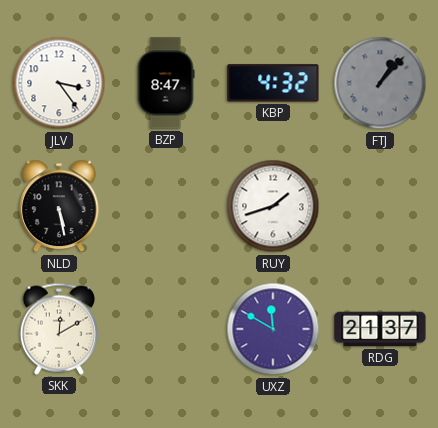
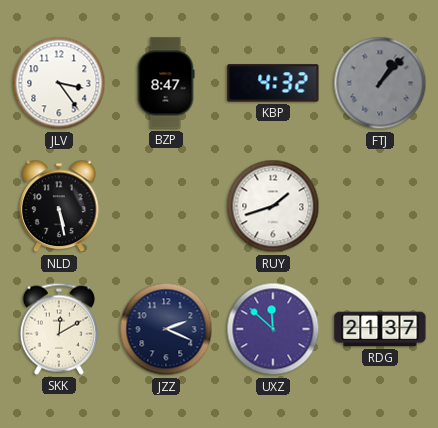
JZZ: none -> 2:19
UXZ: 11:50 -> 11:52
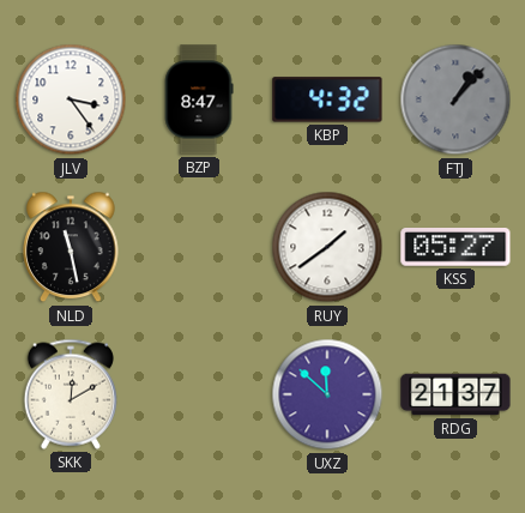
NLD: 5:28 -> 11:28
RUY: 1:42 -> 1:39
KSS: none -> 05:27
JZZ: 2:19 -> none
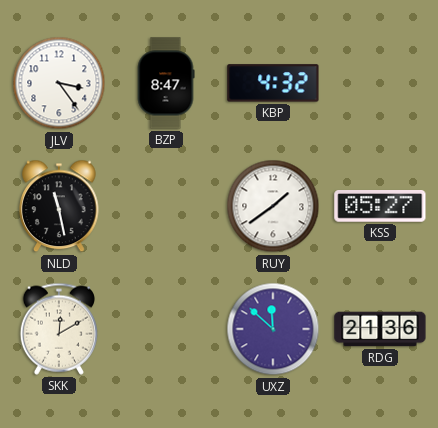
FTJ: 1:07 -> none
RDG: 21:37 -> 21:36
